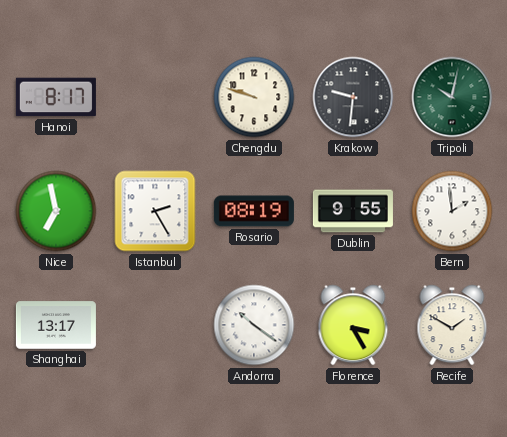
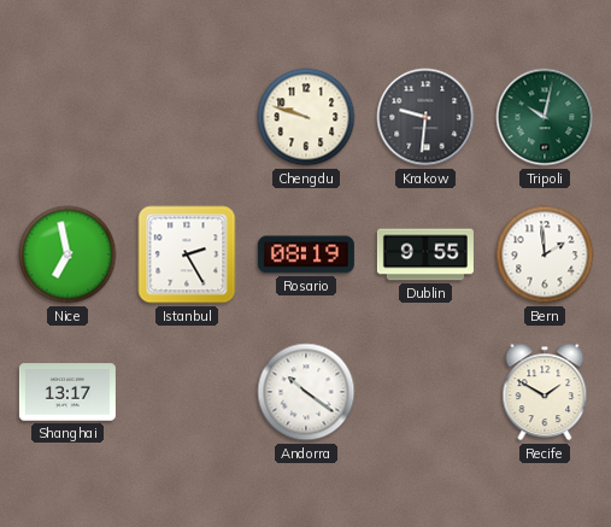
Hanoi: 8:17 -> none
Florence: 3:25 -> none
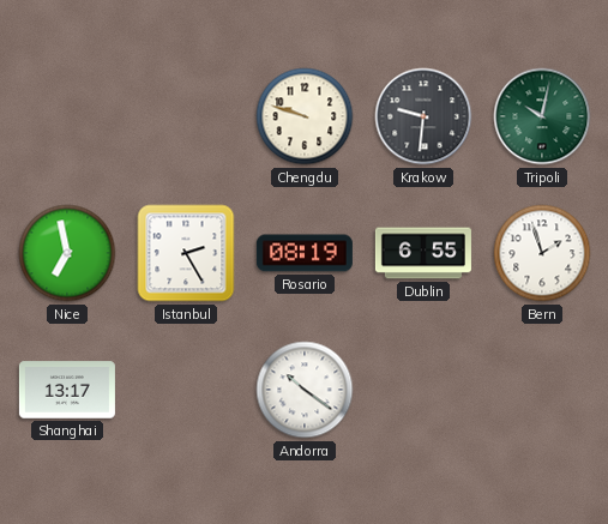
Dublin: 9:55 -> 6:55
Bern: 1:59 -> 1:57
Recife: 1:50 -> none
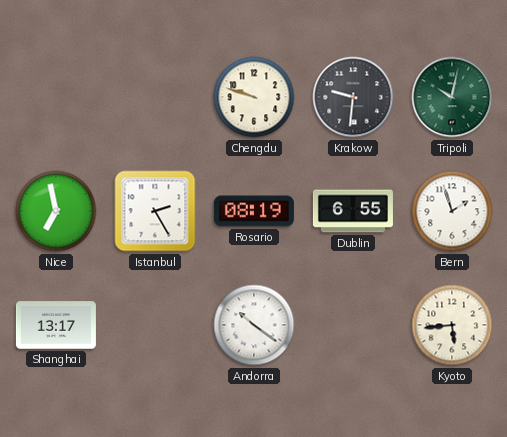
Kyoto: none -> 5:44
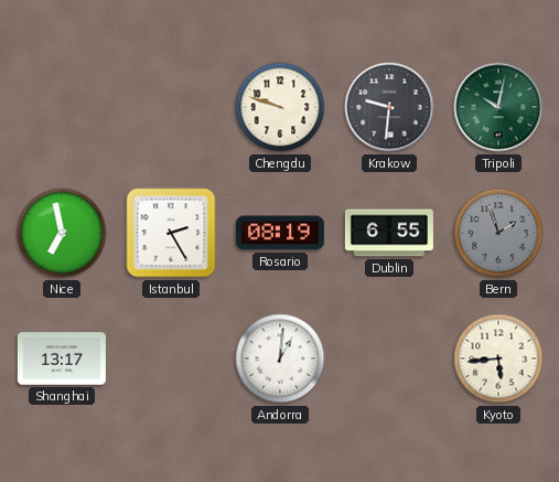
Bern dial: white -> grey
Andorra: 10:21 -> 1:01
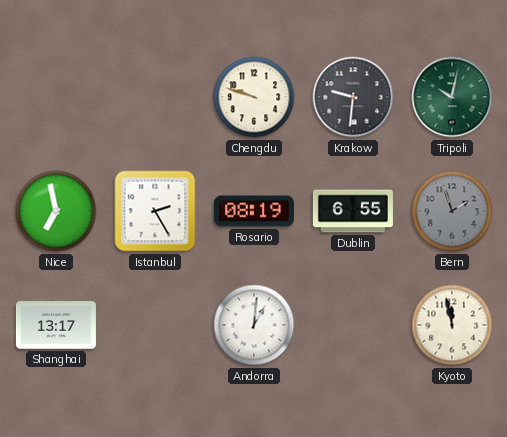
Kyoto: 5:44 -> 11:58
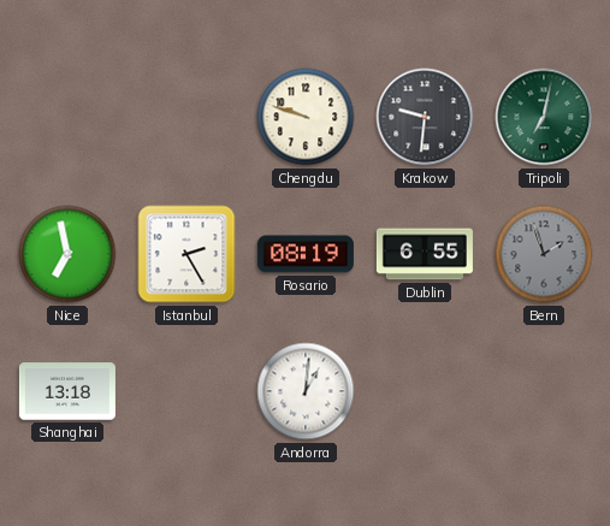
Tripoli: 10:02 -> 7:02
Shanghai: 13:17 -> 13:18
Kyoto: 11:58 -> none
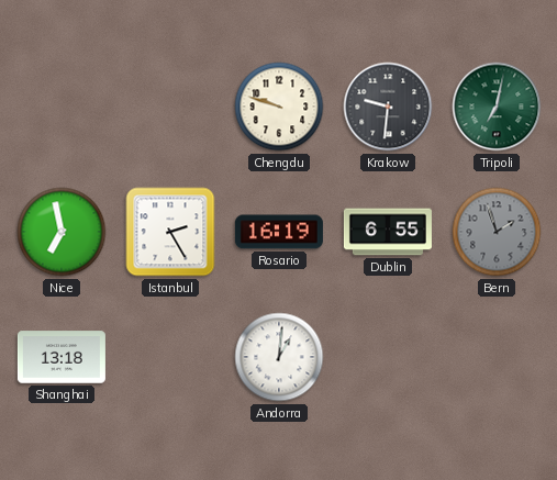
Rosario: 08:19 -> 16:19
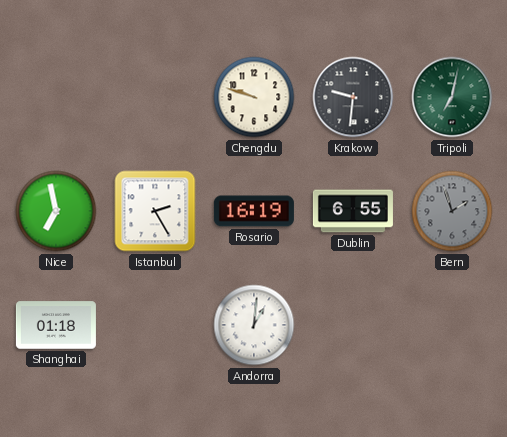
Shanghai: 13:18 -> 01:18
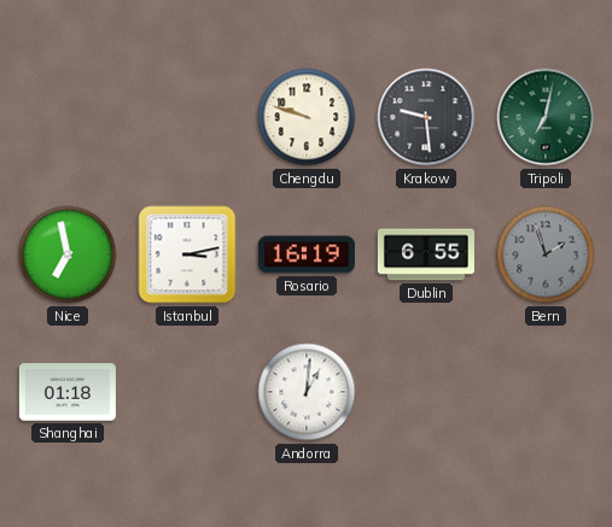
Krakow: 9:31 -> 9:29
Istanbul: 2:25 -> 3:13
